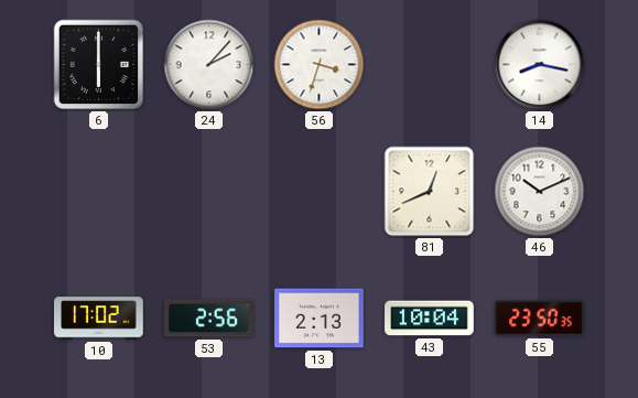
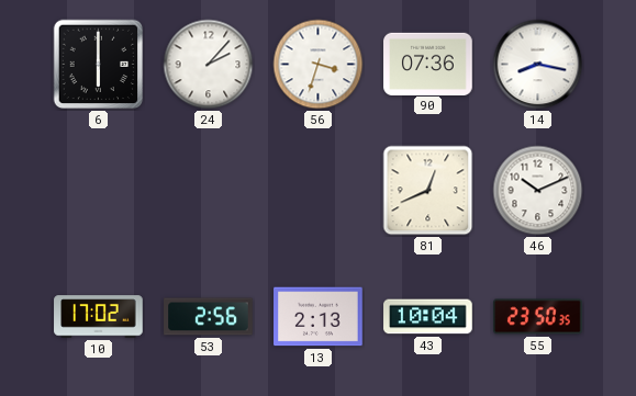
90: none -> 07:36
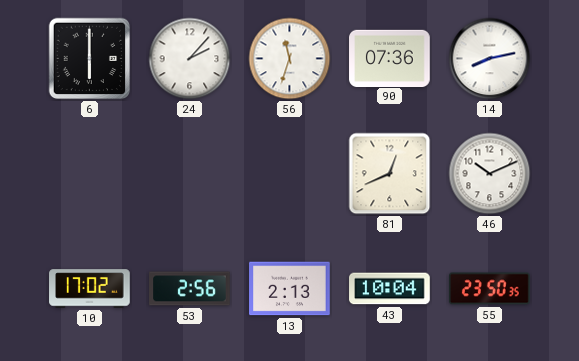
56: 3:33 -> 11:33
14: 8:17 -> 8:13
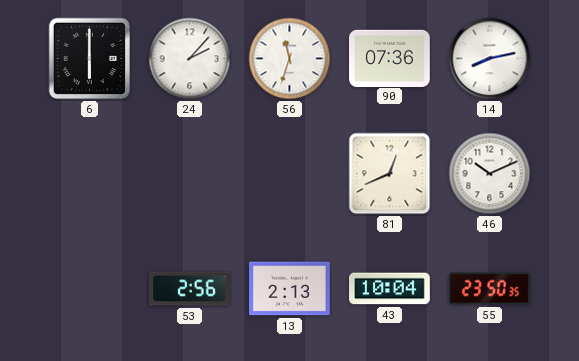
10: 17:02 -> none
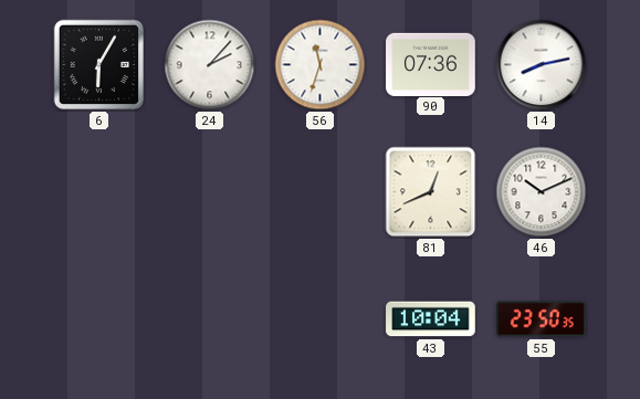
6: 6:00 -> 6:05
53: 2:56 -> none
13: 2:13 -> none
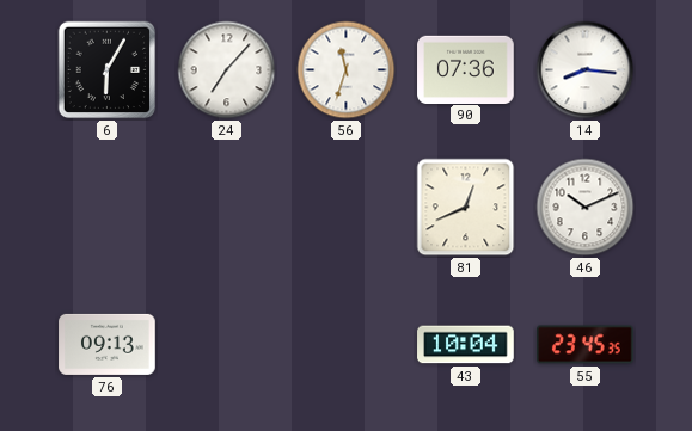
24: 2:07 -> 7:07
14: 8:13 -> 8:16
76: none -> 09:13
55: 23:50 -> 23:45
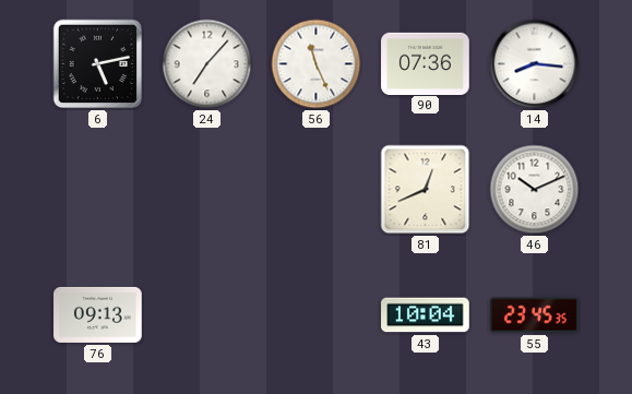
6: 6:05 -> 5:13
56: 11:33 -> 11:26
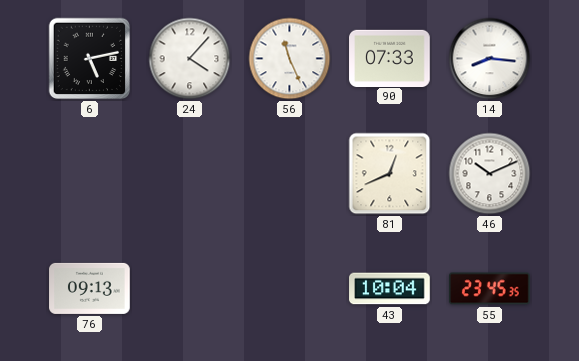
24: 7:07 -> 4:07
90: 07:36 -> 07:33
